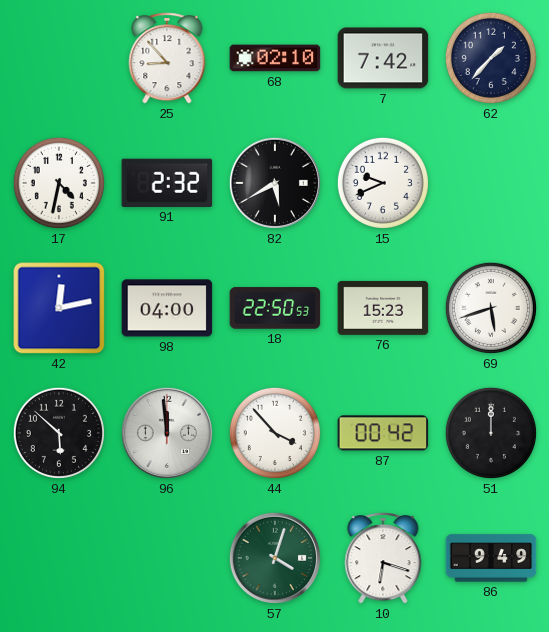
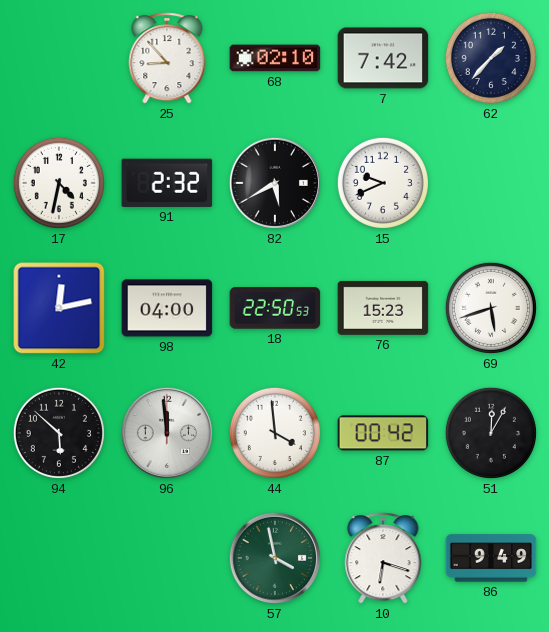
44: 3:53 -> 3:59
51: 12:00 -> 12:05
57: 4:03 -> 3:58
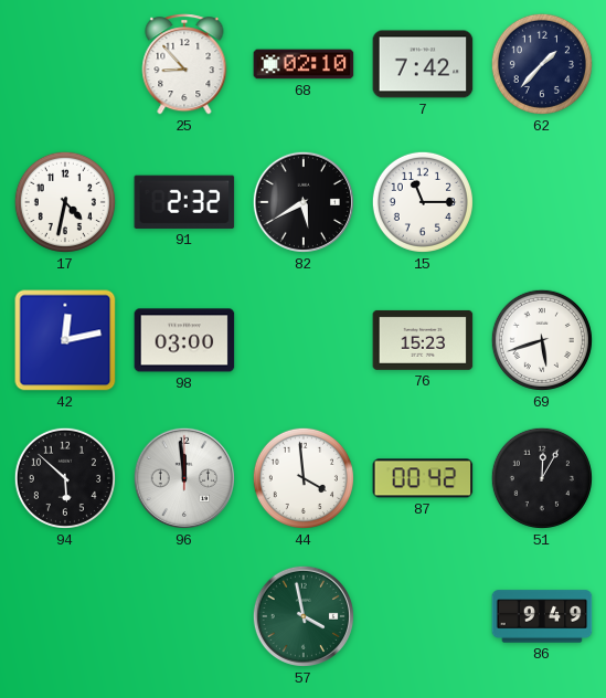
15: 9:41 -> 11:15
98: 04:00 -> 03:00
18: 22:50 -> none
10: 6:18 -> none
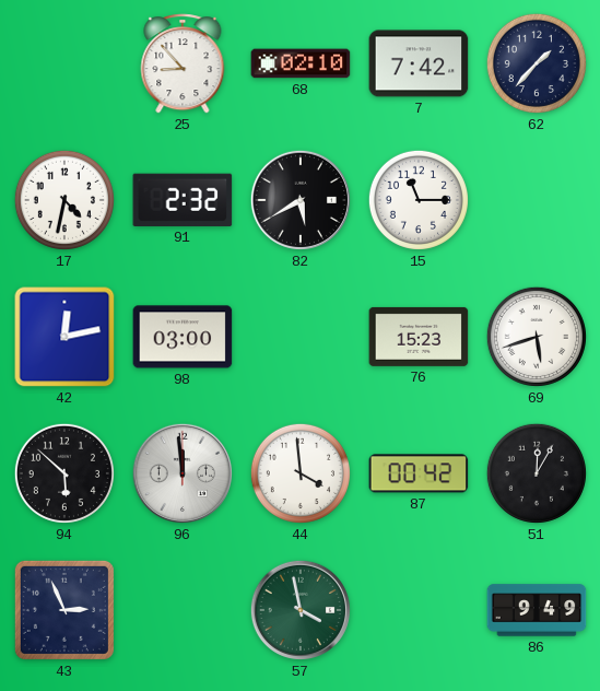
43: none -> 2:56
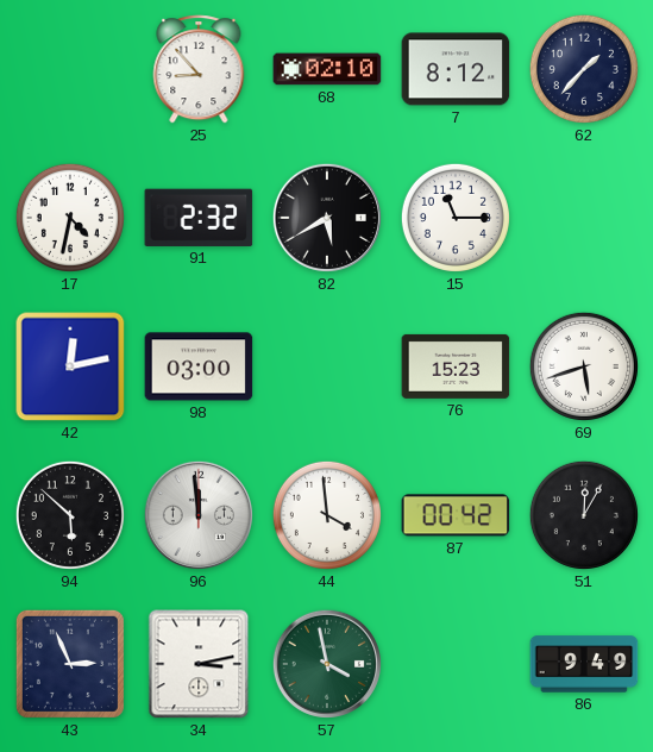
7: 7:42 -> 8:12
34: none -> 3:13
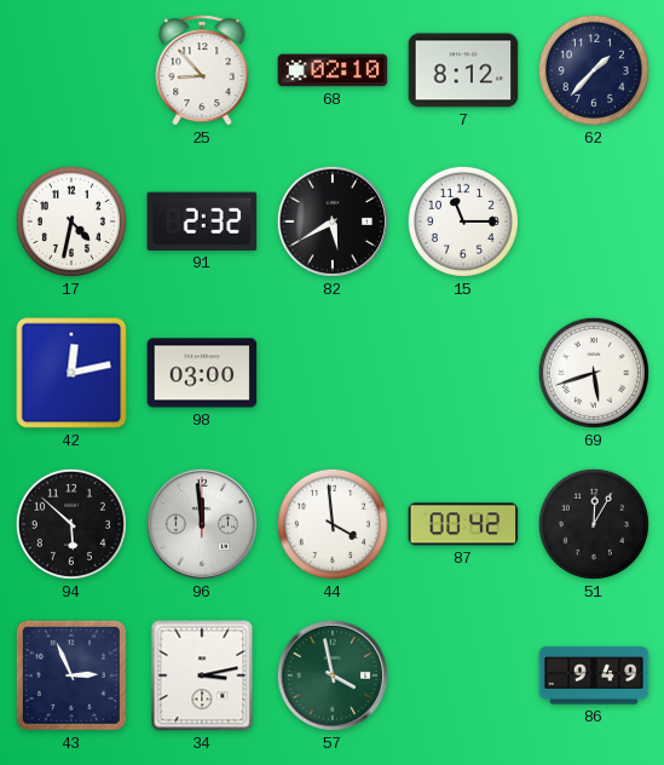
76: 15:23 -> none
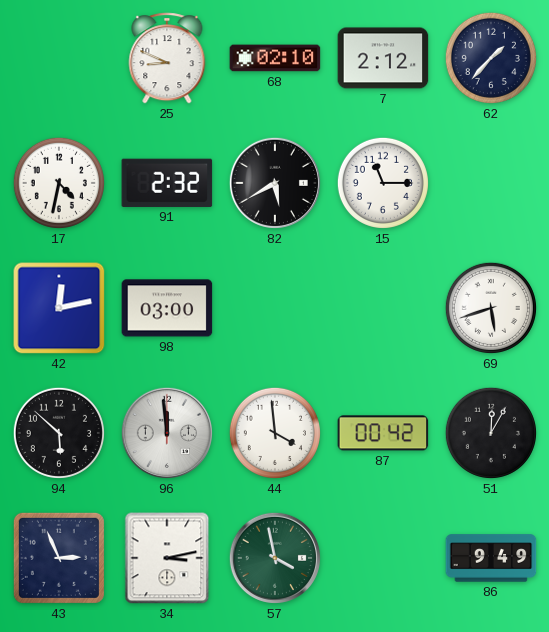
25: 8:53 -> 8:49
7: 8:12 -> 2:12
